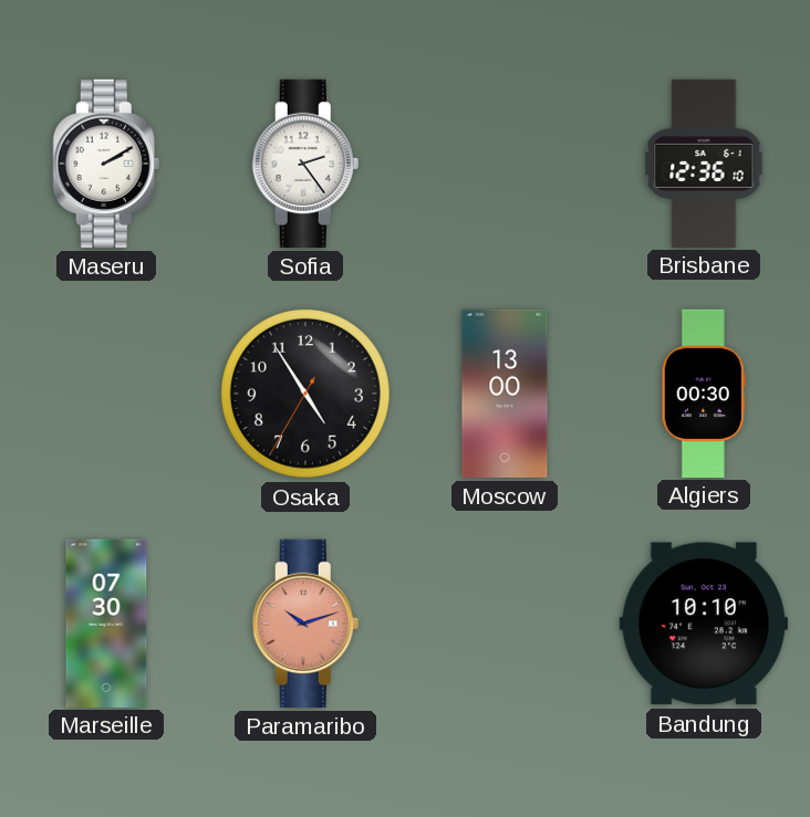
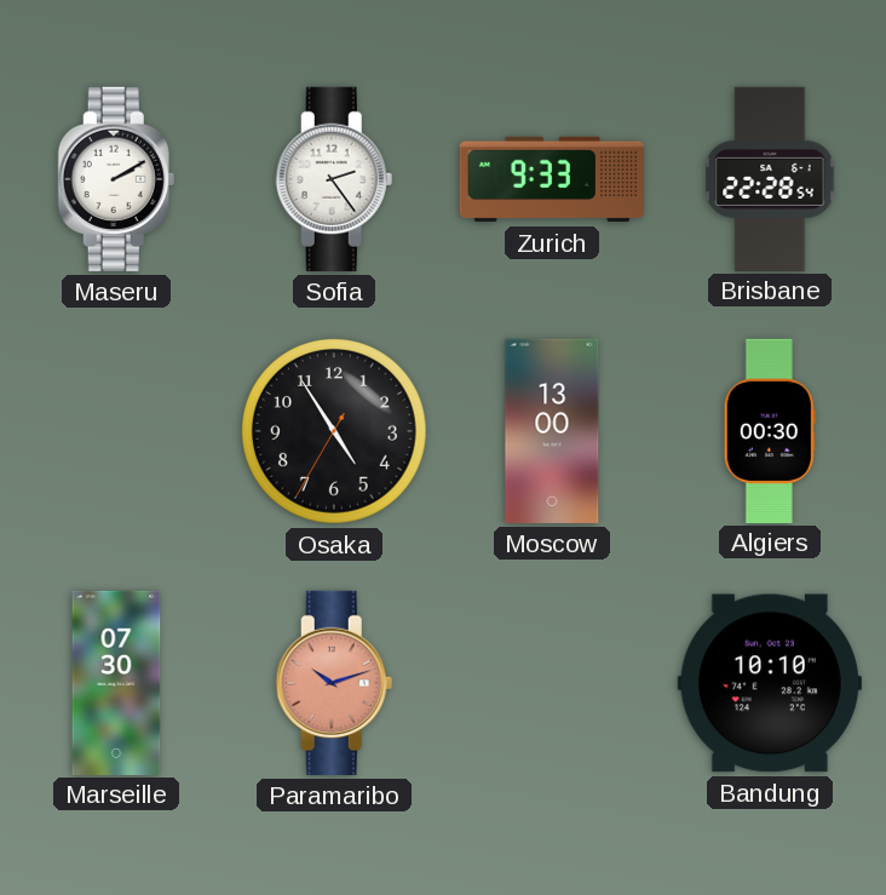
Zurich: none -> 9:33
Brisbane: 12:36 -> 22:28
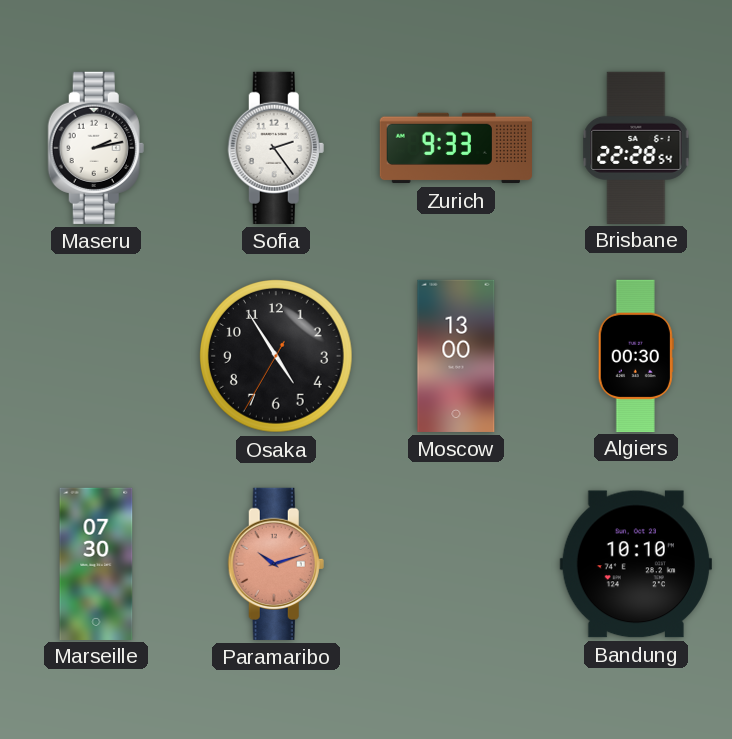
Maseru: 2:10 -> 2:13
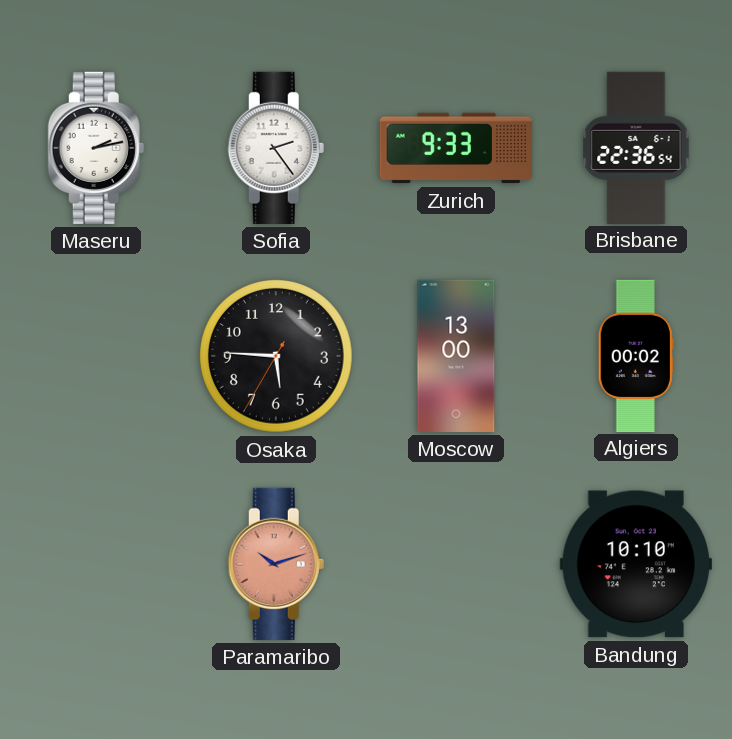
Brisbane: 22:28 -> 22:36
Osaka: 4:54 -> 5:45
Algiers: 00:30 -> 00:02
Marseille: 07:30 -> none
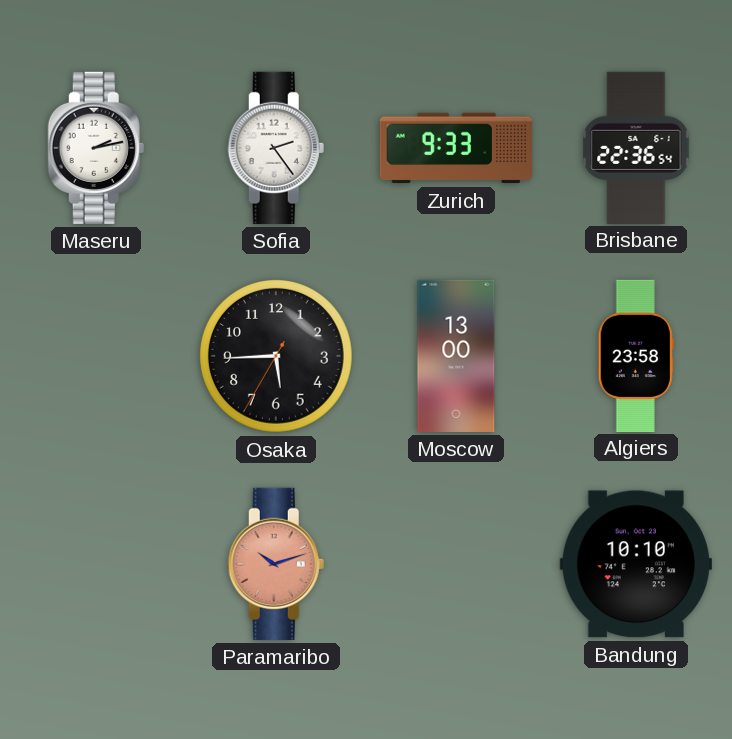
Osaka: 5:45 -> 5:44
Algiers: 00:02 -> 23:58
